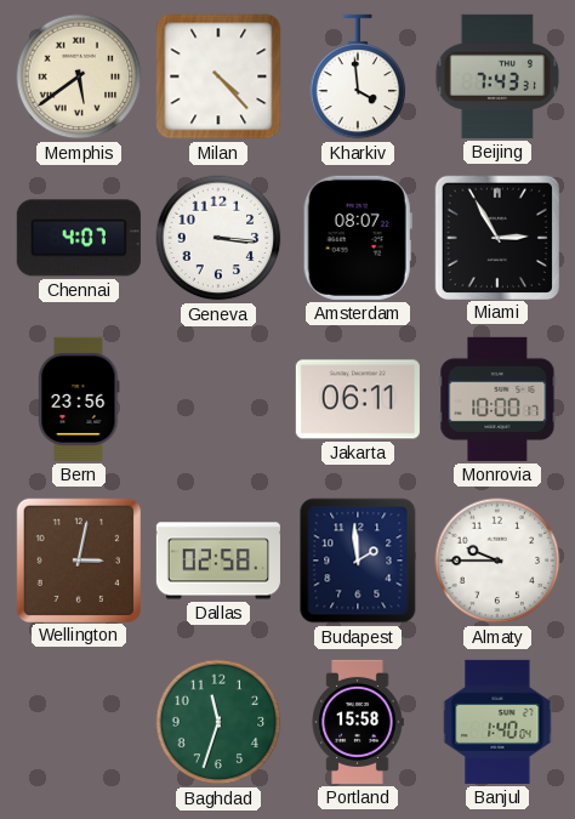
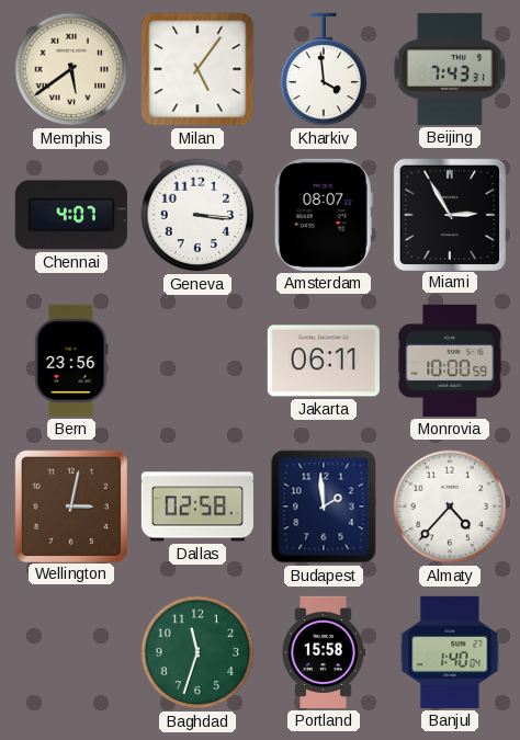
Milan: 4:23 -> 5:06
Monrovia: 10:00:17 -> 10:00:59
Almaty: 9:45 -> 4:37
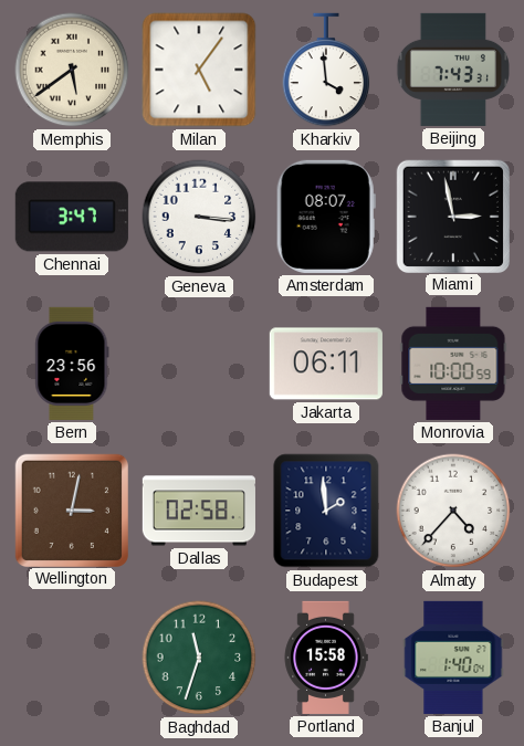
Chennai: 4:07 -> 3:47
Miami: 2:55 -> 2:58
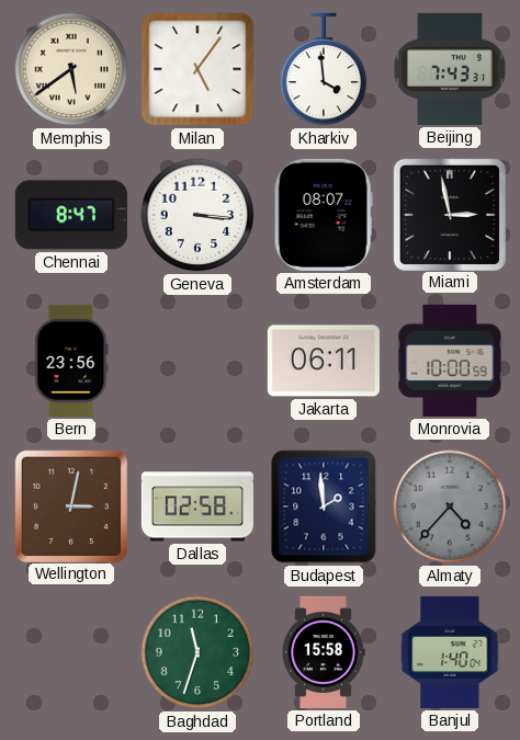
Chennai: 3:47 -> 8:47
Almaty dial: white -> grey
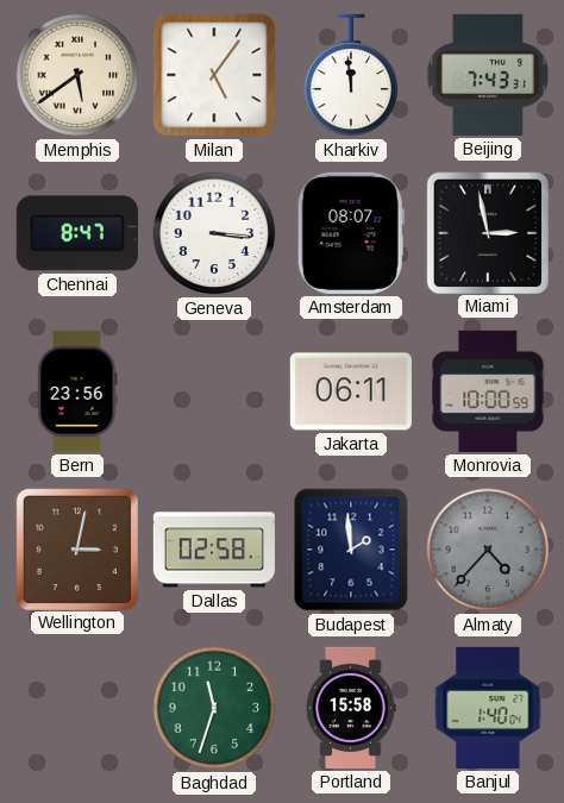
Kharkiv: 3:59 -> 11:59
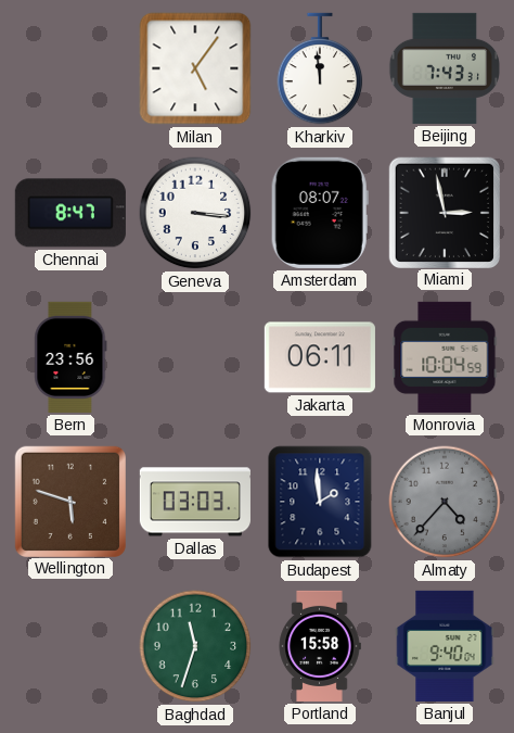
Memphis: 5:39 -> none
Monrovia: 10:00 -> 10:04
Wellington: 3:02 -> 5:48
Dallas: 02:58 -> 03:03
Banjul: 1:40 -> 9:40
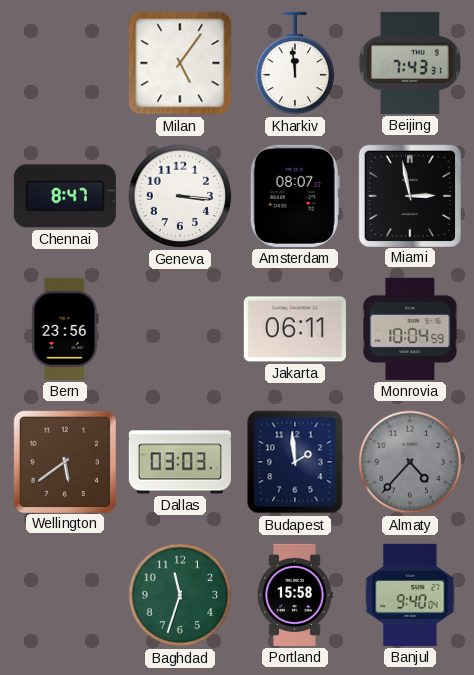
Wellington: 5:48 -> 5:39
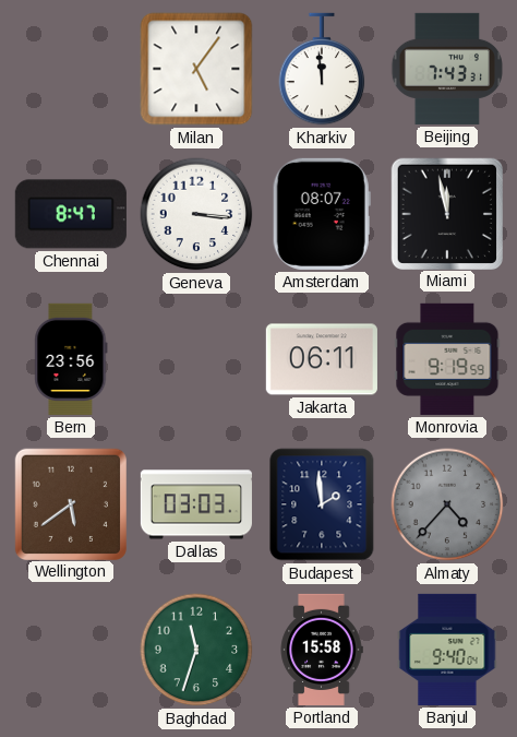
Miami: 2:58 -> 11:58
Monrovia: 10:04 -> 9:19
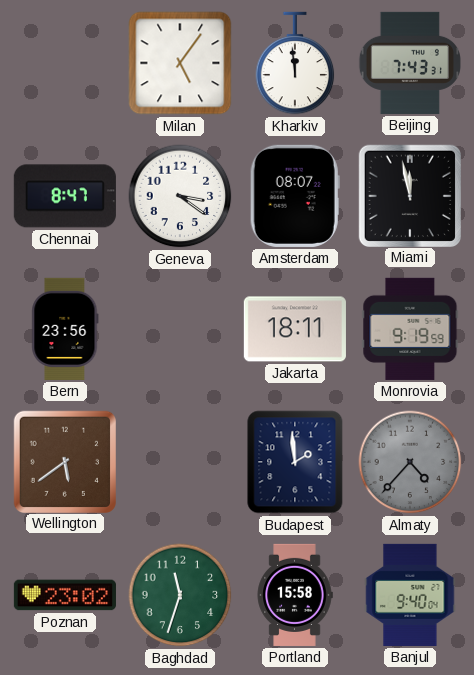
Geneva: 3:16 -> 3:21
Jakarta: 06:11 -> 18:11
Dallas: 03:03 -> none
Poznan: none -> 23:02
